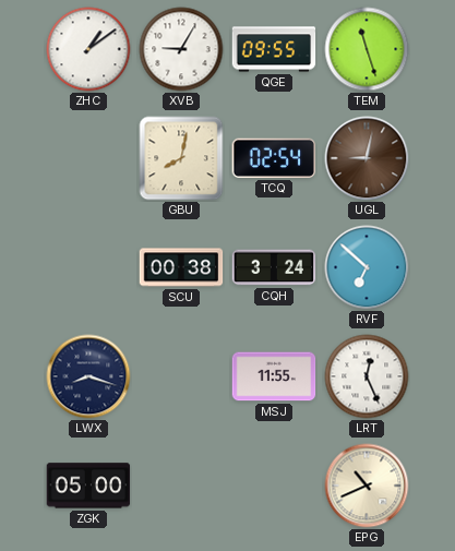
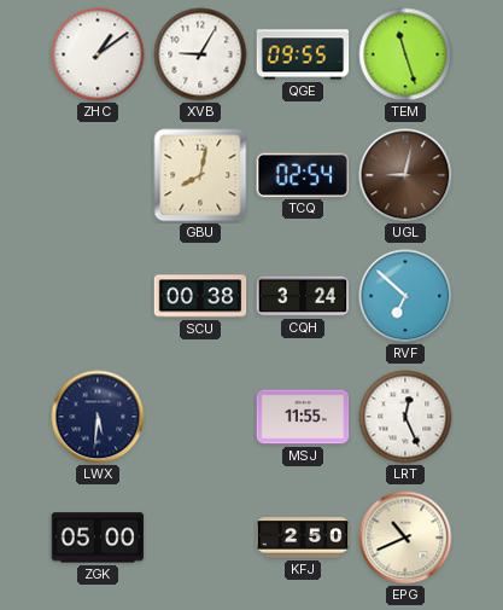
LWX: 8:18 -> 5:31
KFJ: none -> 2:50
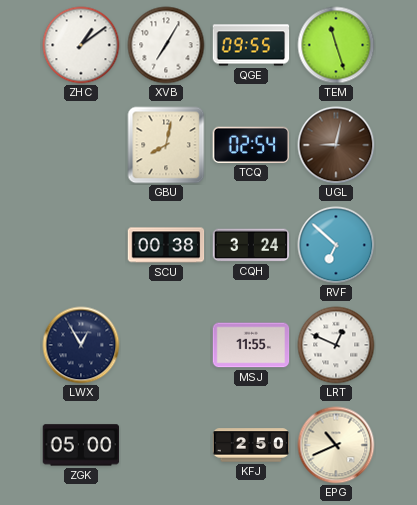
XVB: 9:05 -> 7:05
LWX: 5:31 -> 12:55
LRT: 12:26 -> 12:49
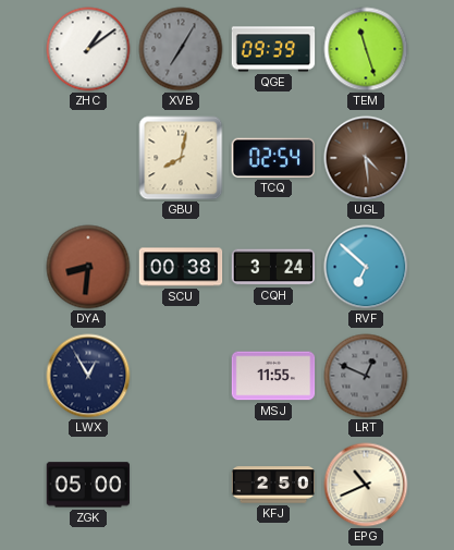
XVB dial: white -> grey
QGE: 09:55 -> 09:39
UGL: 9:02 -> 4:29
DYA: none -> 8:31
LRT dial: white -> grey
